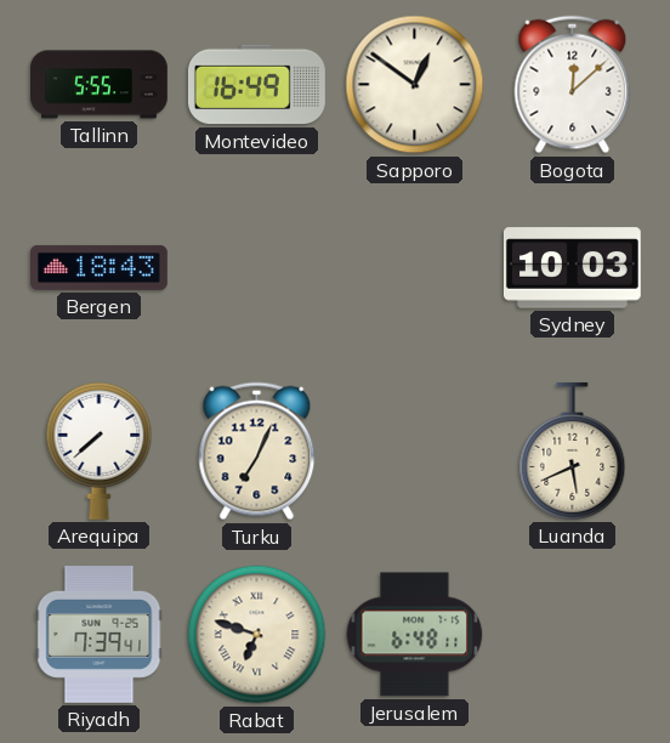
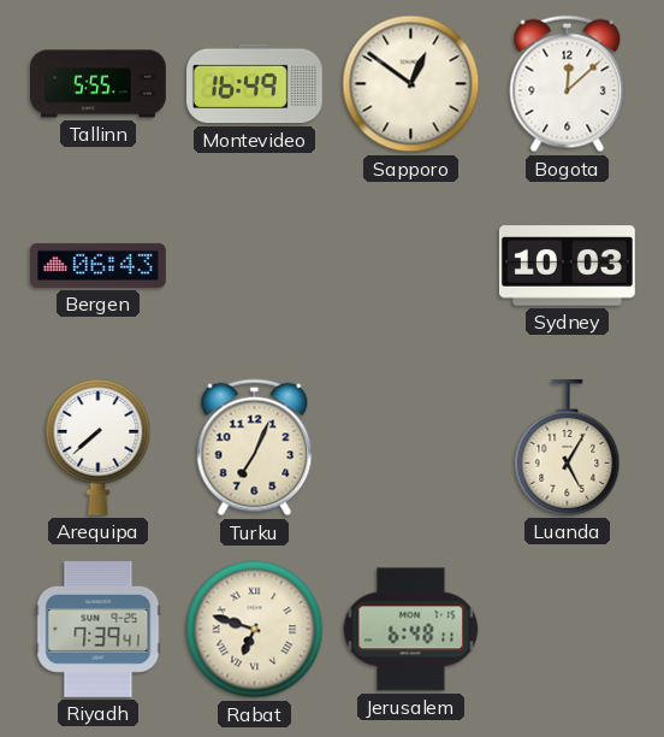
Bergen: 18:43 -> 06:43
Luanda: 5:41 -> 5:05
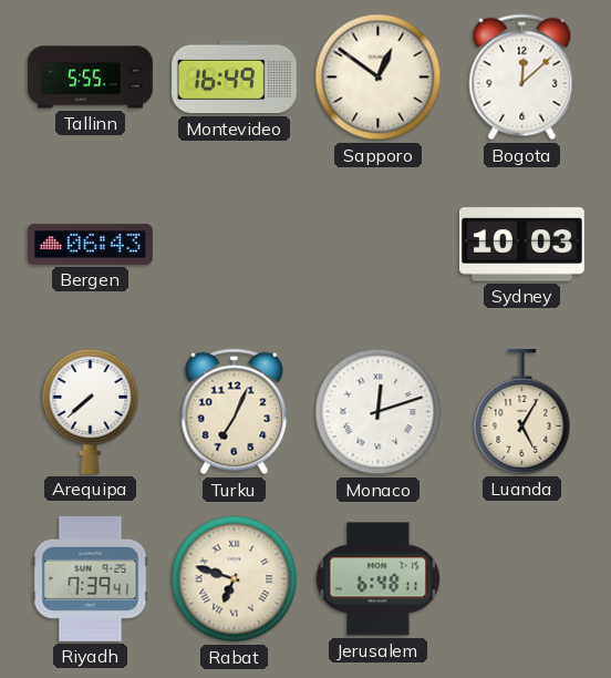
Monaco: none -> 12:12
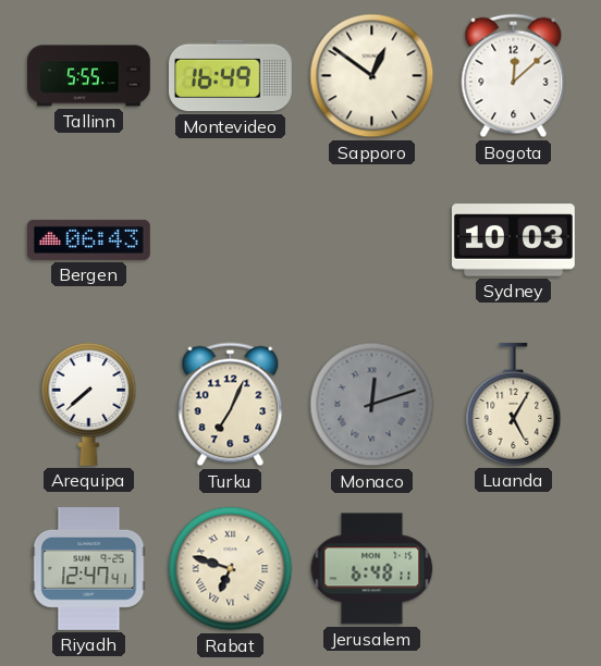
Monaco dial: white -> grey
Riyadh: 7:39 -> 12:47
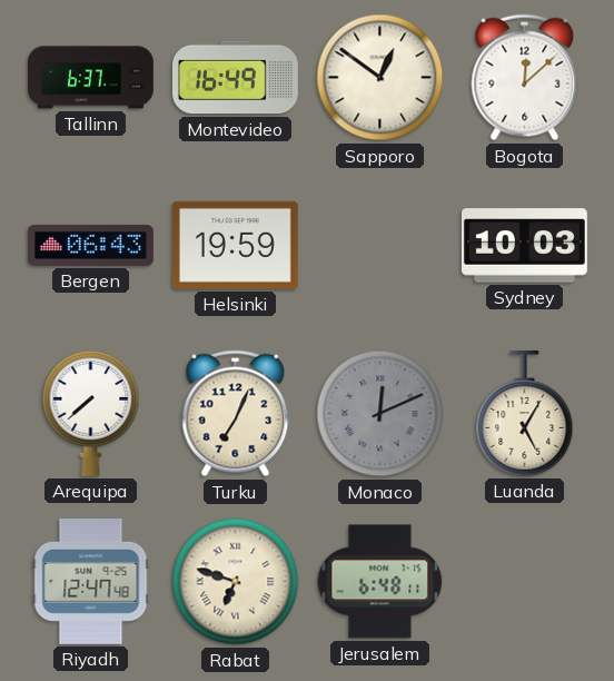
Tallinn: 5:55 -> 6:37
Helsinki: none -> 19:59
Monaco: 12:12 -> 12:11
Riyadh: 12:47:41 -> 12:47:48
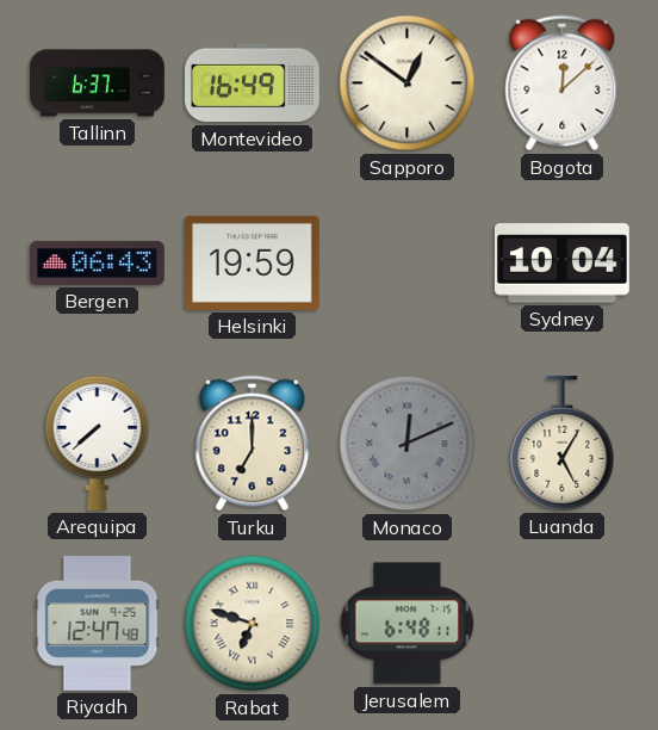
Sydney: 10:03 -> 10:04
Turku: 7:04 -> 7:00
